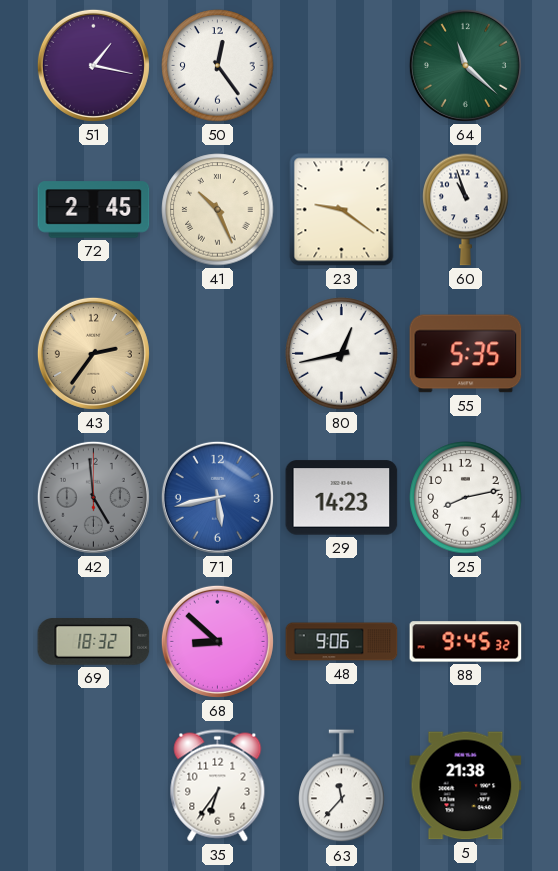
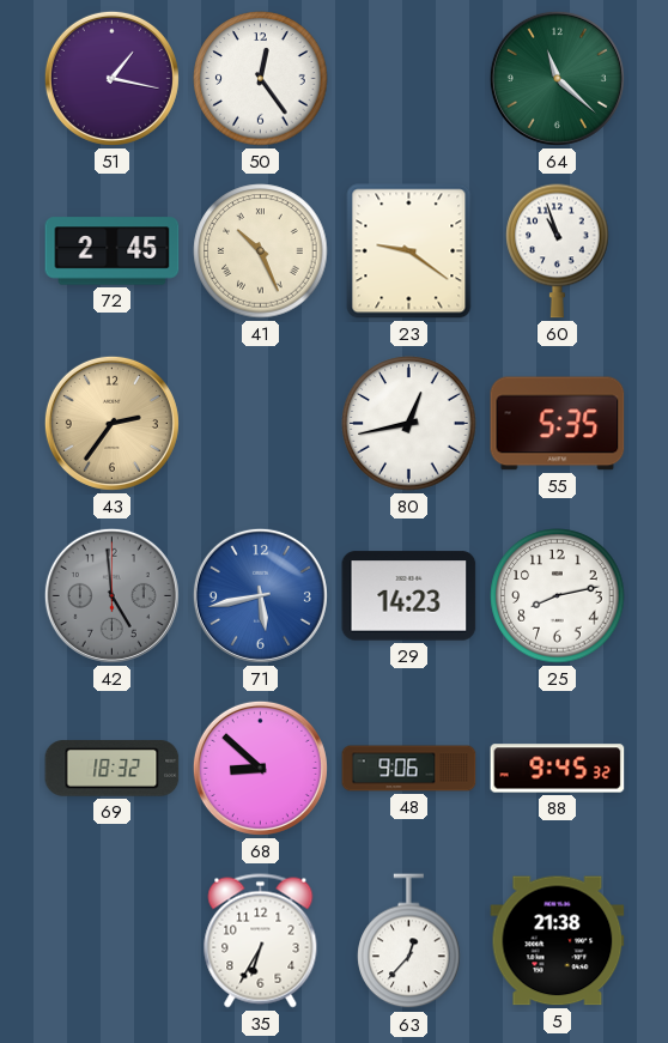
35: 6:36 -> 6:35
63: 11:37 -> 12:37
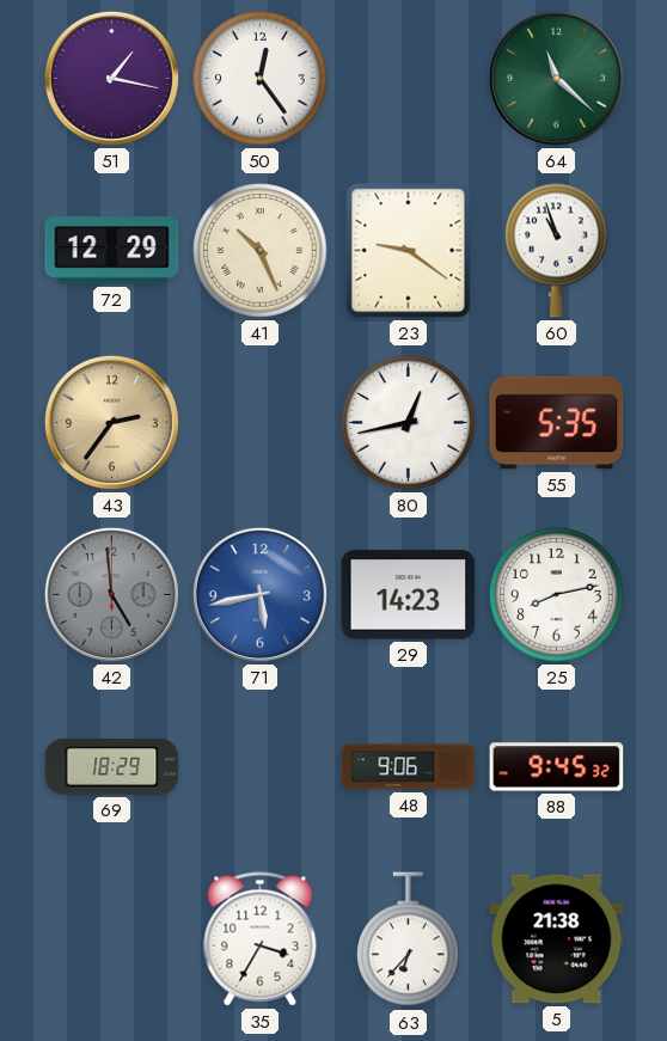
72: 2:45 -> 12:29
69: 18:32 -> 18:29
68: 8:52 -> none
35: 6:35 -> 3:35
63: 12:37 -> 6:37
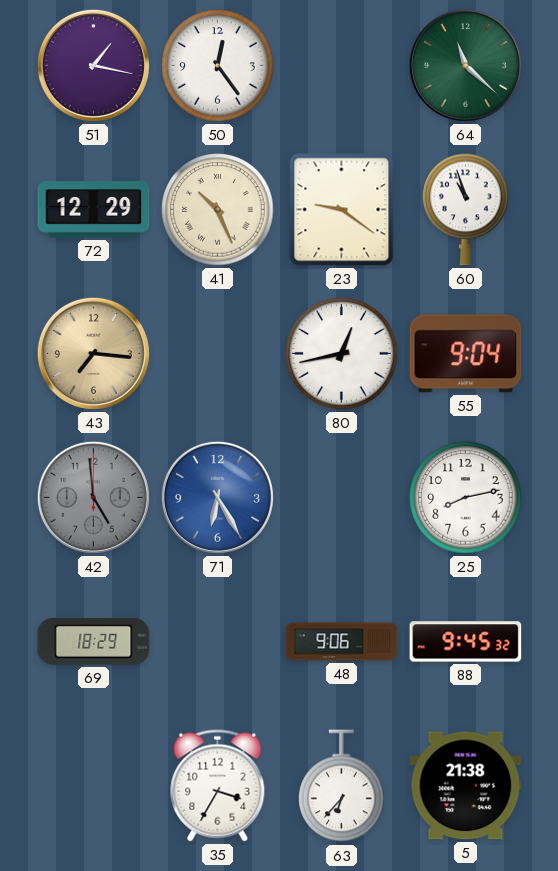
43: 2:36 -> 7:16
55: 5:35 -> 9:04
71: 5:43 -> 6:25
29: 14:23 -> none
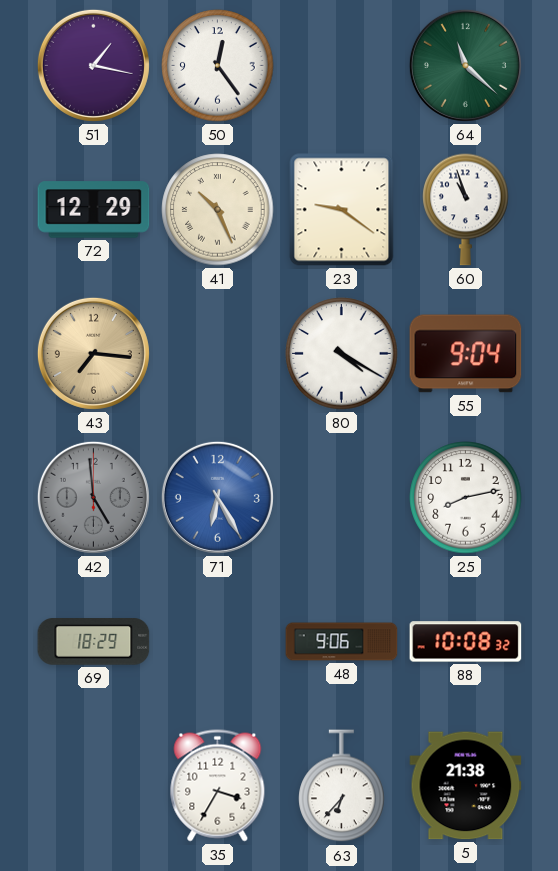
80: 12:43 -> 4:20
88: 9:45 -> 10:08
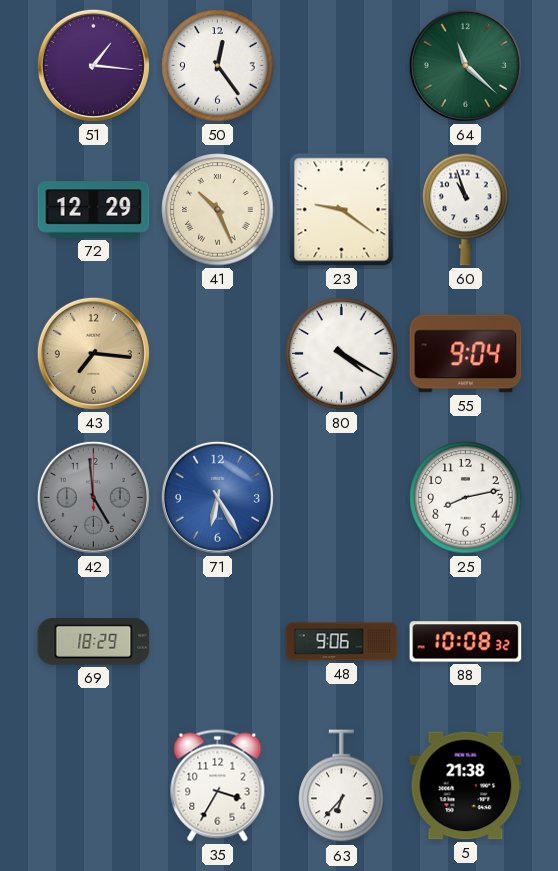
51: 1:17 -> 1:16
